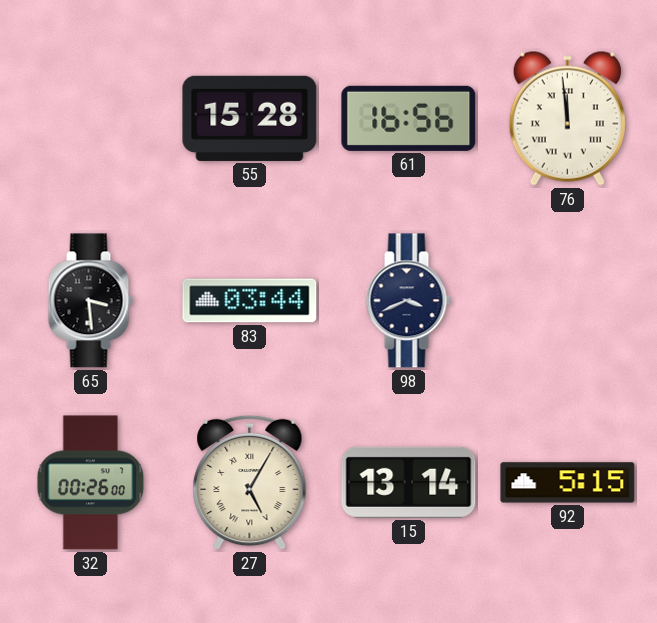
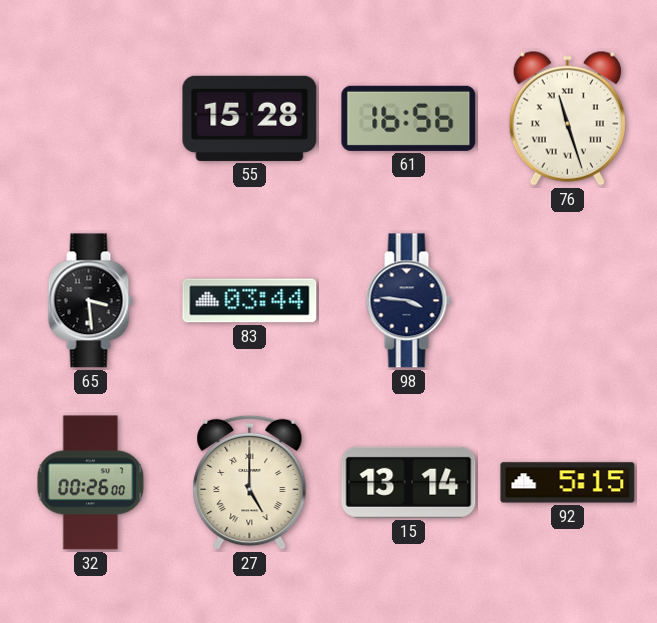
76: 11:59 -> 11:27
98: 3:41 -> 3:46
27: 5:05 -> 5:00
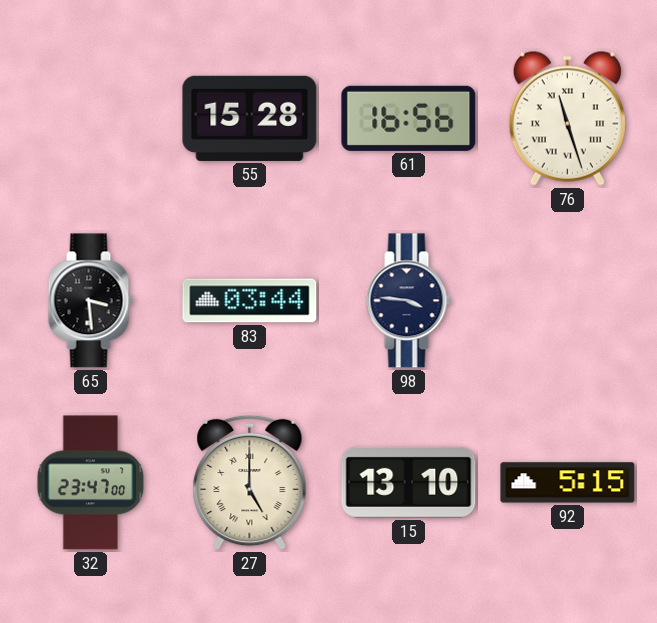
32: 00:26 -> 23:47
15: 13:14 -> 13:10
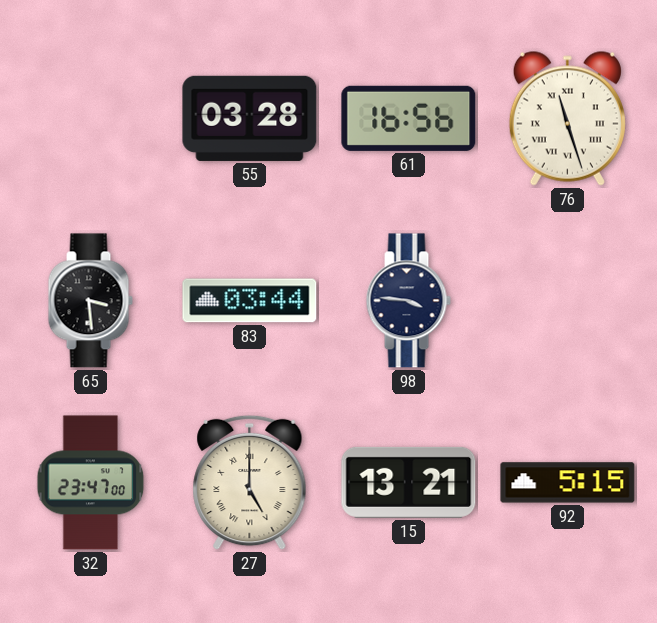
55: 15:28 -> 03:28
15: 13:10 -> 13:21
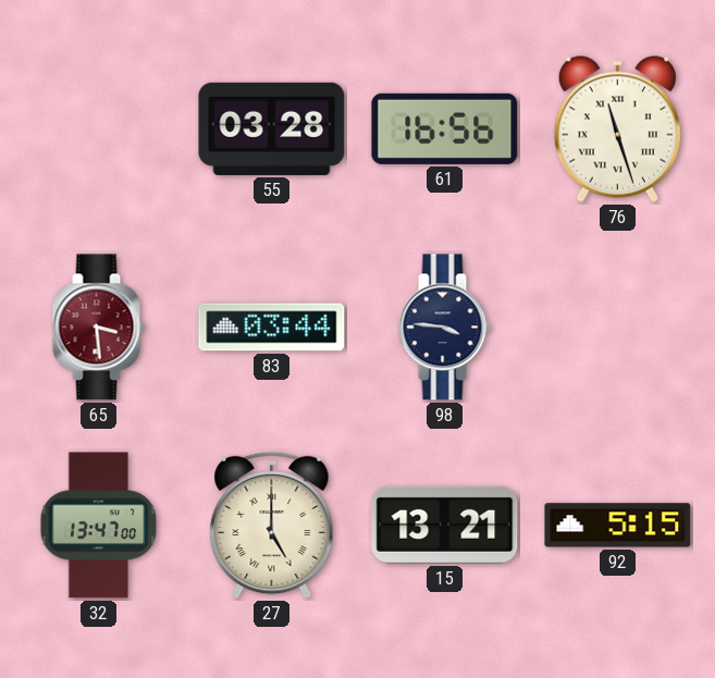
65 dial: black -> burgundy
32: 23:47 -> 13:47
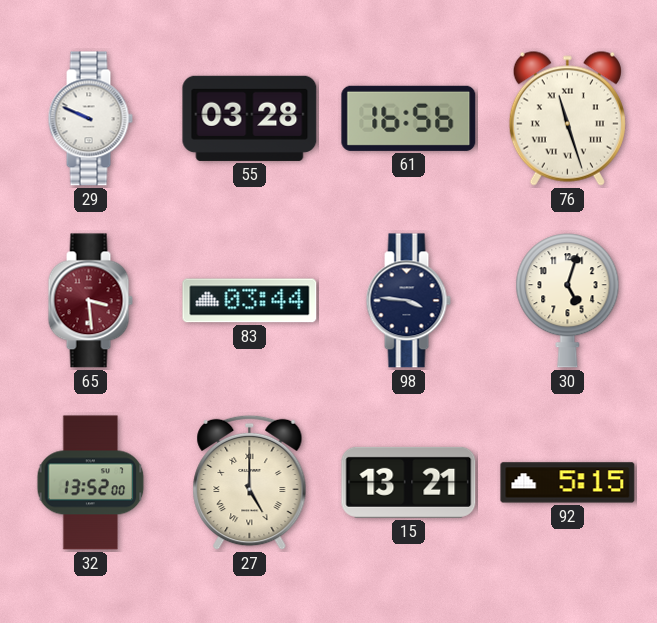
29: none -> 9:49
30: none -> 5:03
32: 13:47 -> 13:52
